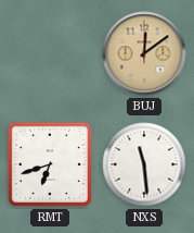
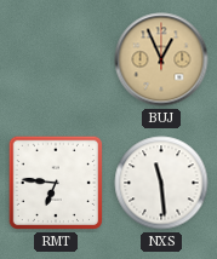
BUJ: 12:09 -> 12:56
RMT: 6:42 -> 6:46
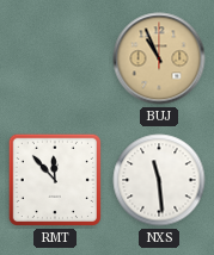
BUJ: 12:56 -> 10:56
RMT: 6:46 -> 11:53
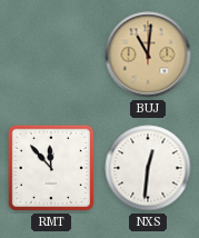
BUJ: 10:56 -> 11:01
NXS: 11:29 -> 12:31
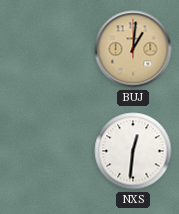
BUJ: 11:01 -> 1:01
RMT: 11:53 -> none
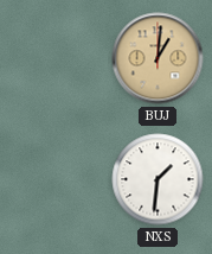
NXS: 12:31 -> 1:31
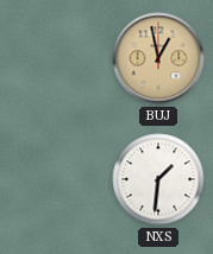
BUJ: 1:01 -> 12:58
